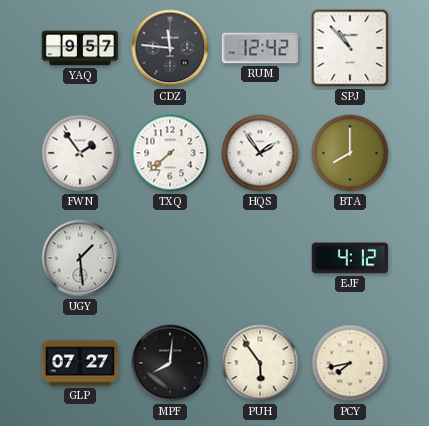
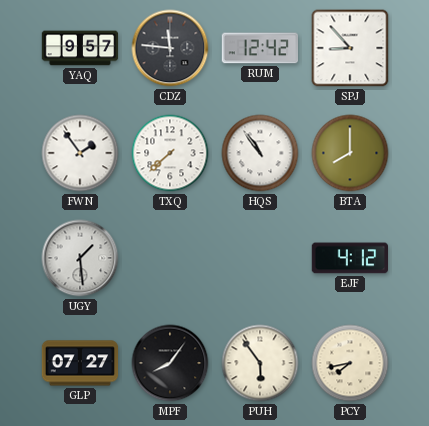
SPJ: 10:53 -> 8:53
HQS: 1:54 -> 10:54
MPF: 8:01 -> 8:06
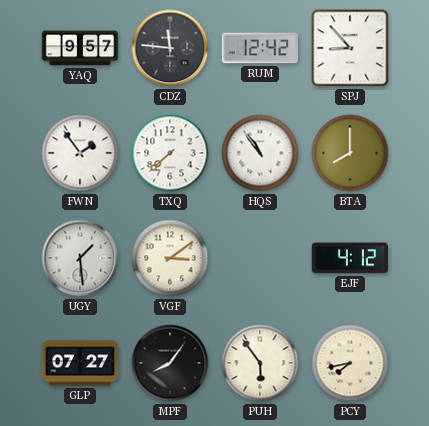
VGF: none -> 3:09
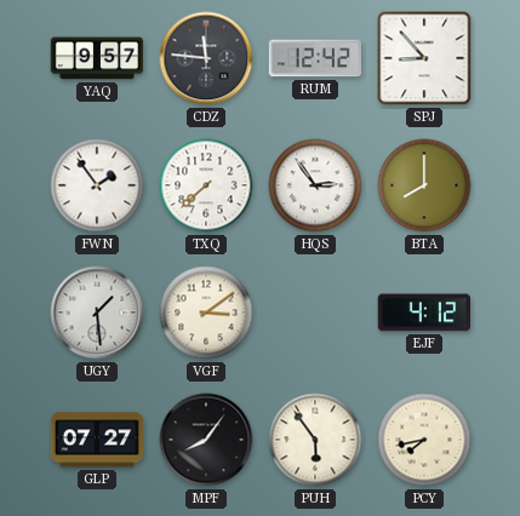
HQS: 10:54 -> 2:54
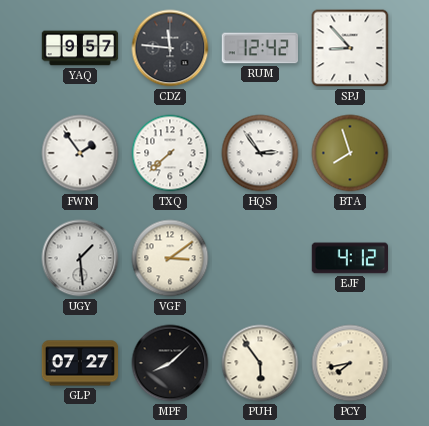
BTA: 8:00 -> 7:57
MPF: 8:06 -> 8:08
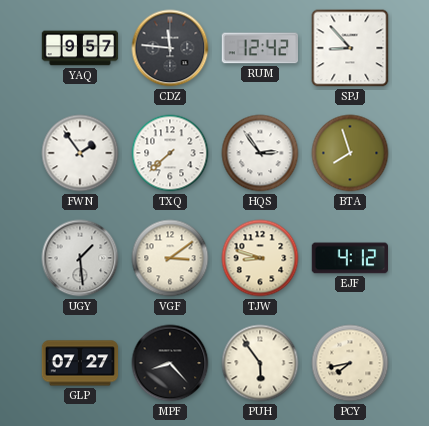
TJW: none -> 8:48
MPF: 8:08 -> 8:23
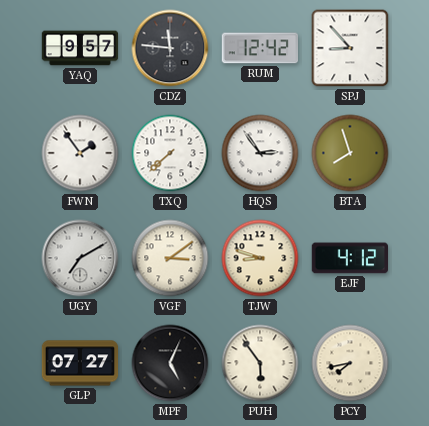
UGY: 1:29 -> 7:10
MPF: 8:23 -> 5:04
